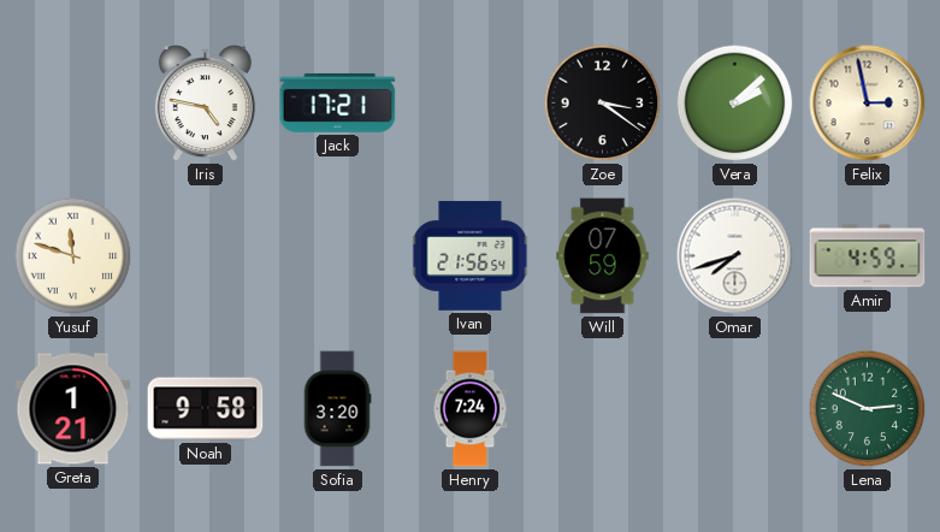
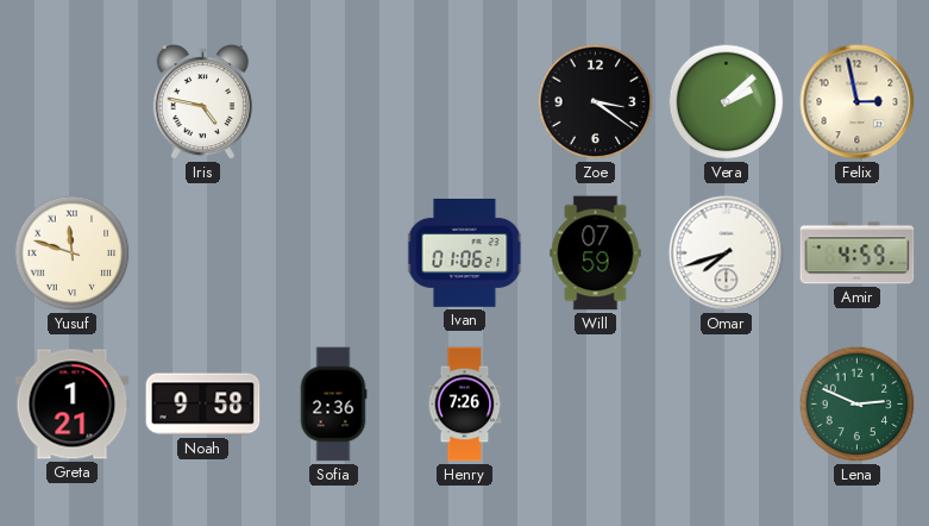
Jack: 17:21 -> none
Ivan: 21:56 -> 01:06
Sofia: 3:20 -> 2:36
Henry: 7:24 -> 7:26
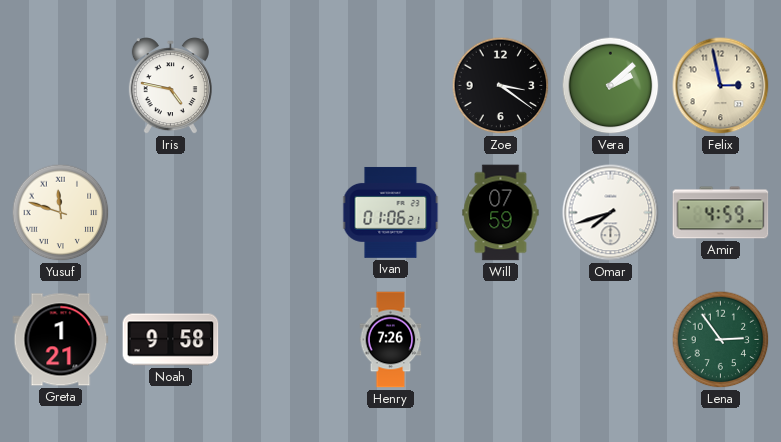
Sofia: 2:36 -> none
Lena: 2:49 -> 2:54
